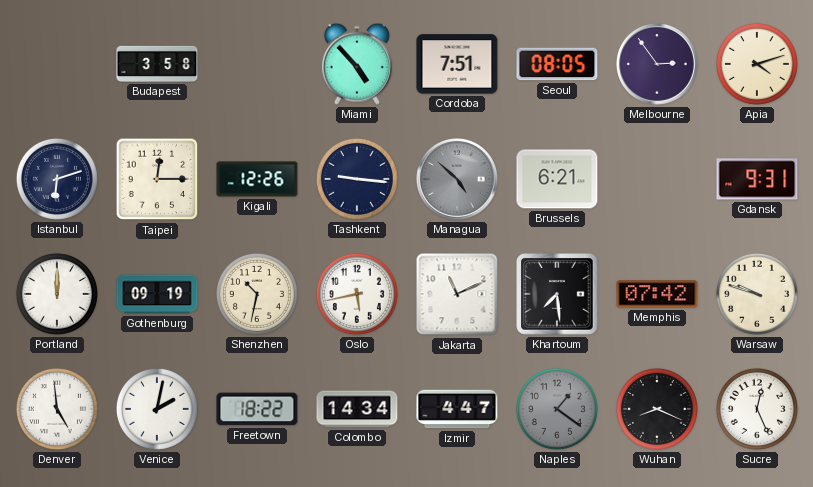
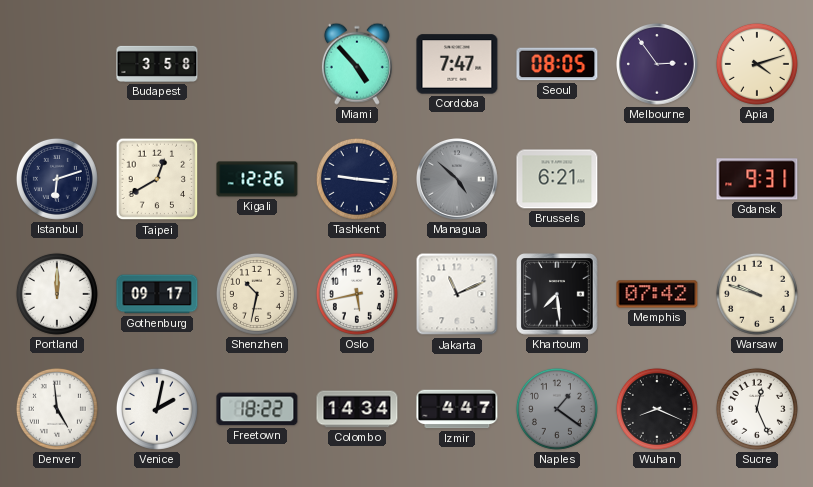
Cordoba: 7:51 -> 7:47
Taipei: 12:15 -> 12:40
Gothenburg: 09:19 -> 09:17
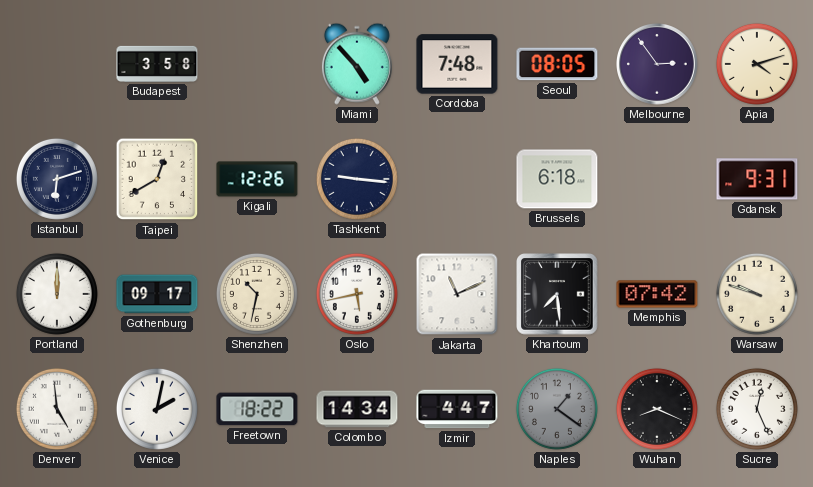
Cordoba: 7:47 -> 7:48
Managua: 4:52 -> none
Brussels: 6:21 -> 6:18
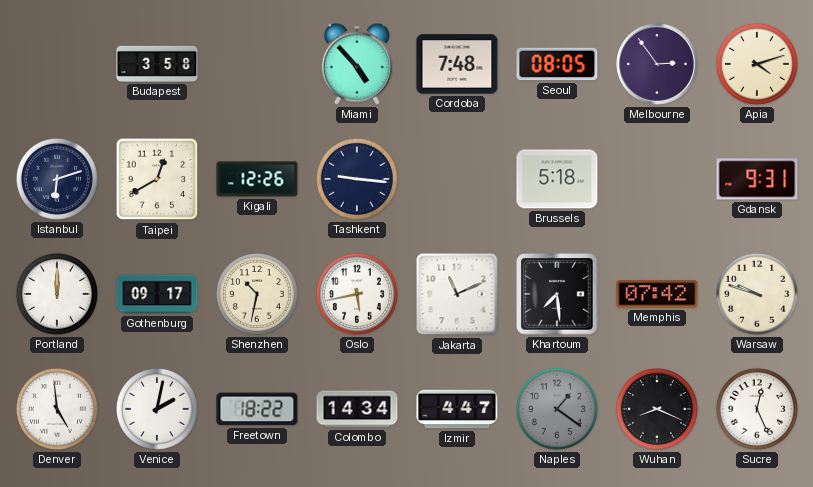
Brussels: 6:18 -> 5:18
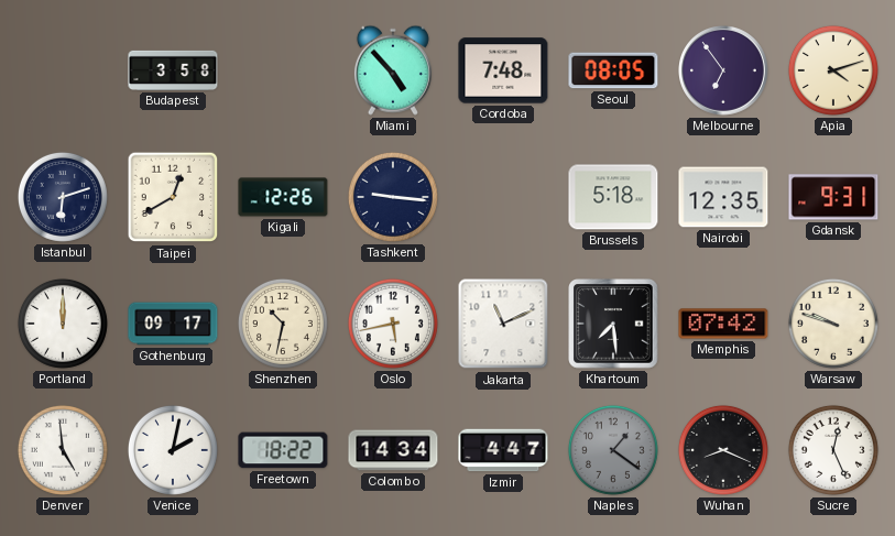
Melbourne: 2:54 -> 6:54
Nairobi: none -> 12:35
